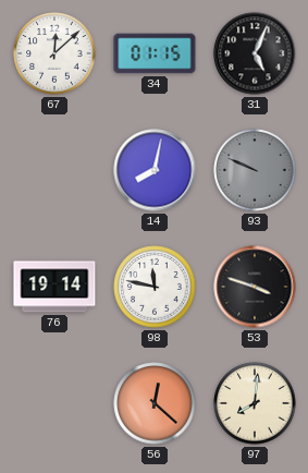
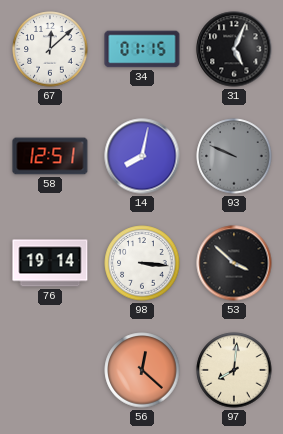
58: none -> 12:51
98: 11:47 -> 3:16
53: 3:48 -> 3:52
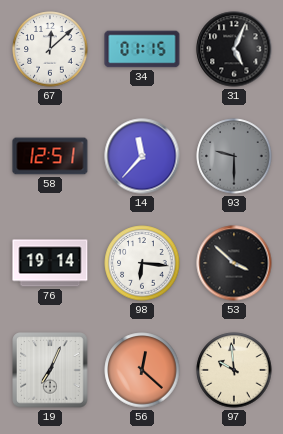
14: 8:02 -> 11:37
93: 9:49 -> 9:30
98: 3:16 -> 6:16
19: none -> 7:04
97: 8:01 -> 9:59
